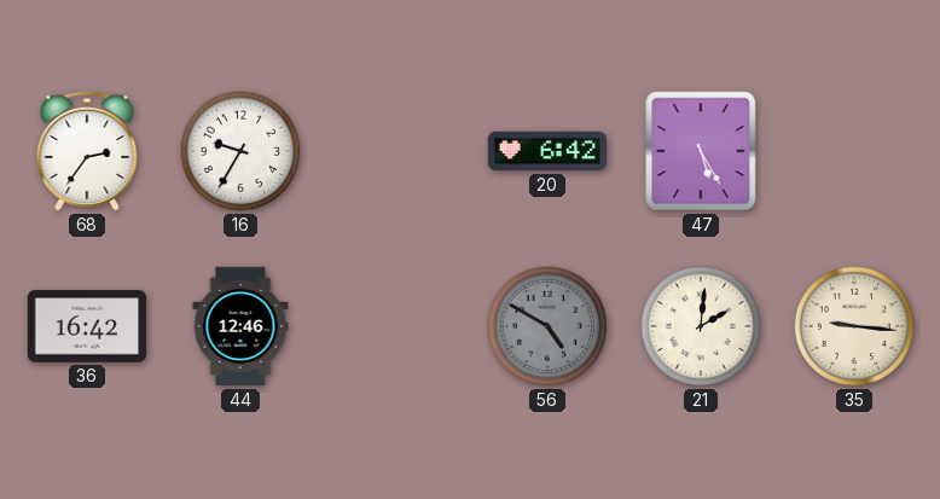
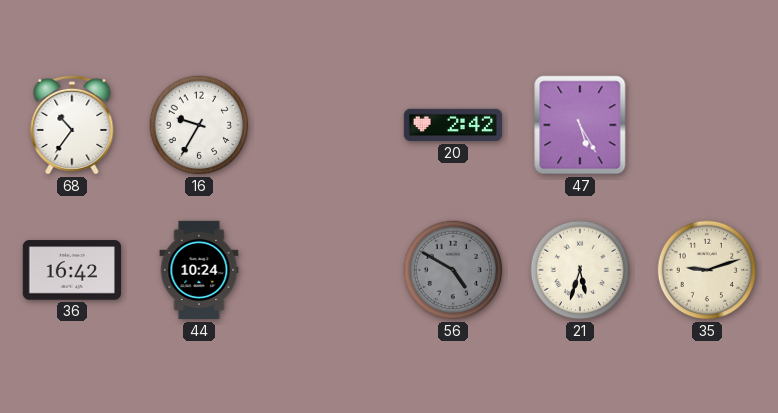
68: 2:36 -> 10:36
20: 6:42 -> 2:42
44: 12:46 -> 10:24
21: 2:01 -> 5:33
35: 9:16 -> 9:12
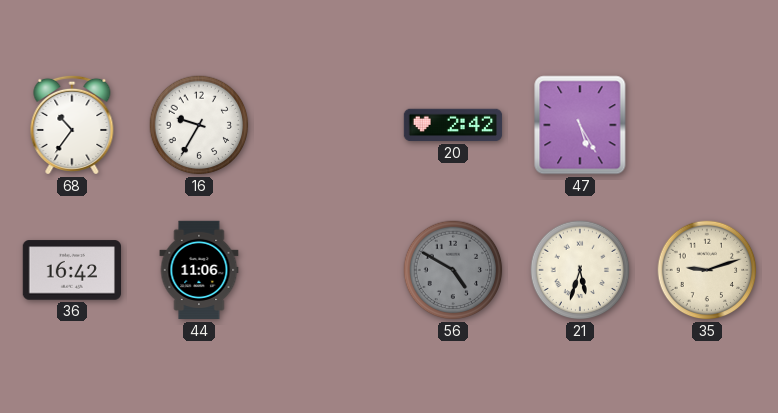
44: 10:24 -> 11:06
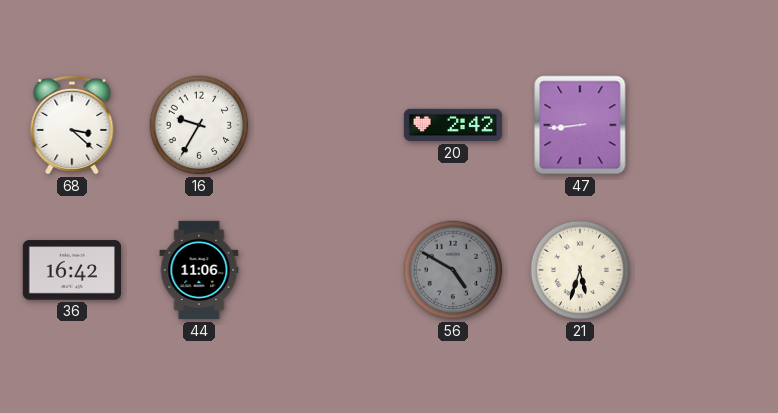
68: 10:36 -> 3:22
47: 5:25 -> 8:44
35: 9:12 -> none
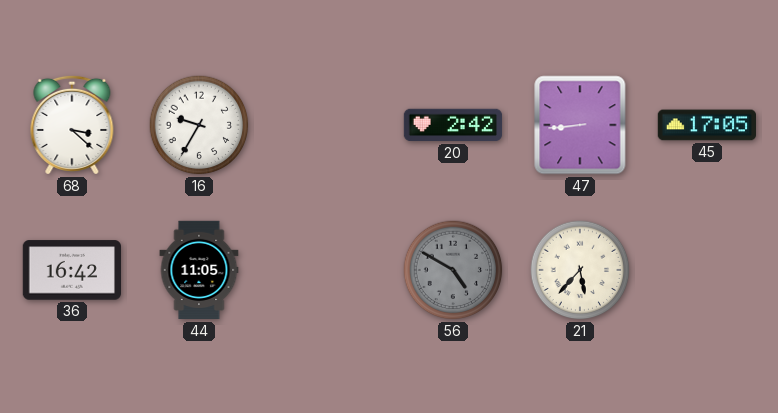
45: none -> 17:05
44: 11:06 -> 11:05
21: 5:33 -> 5:37
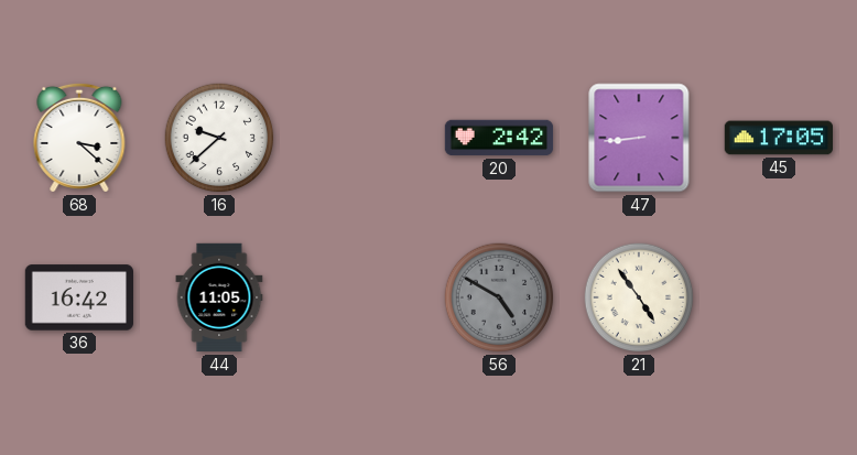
16: 9:35 -> 9:38
21: 5:37 -> 4:54
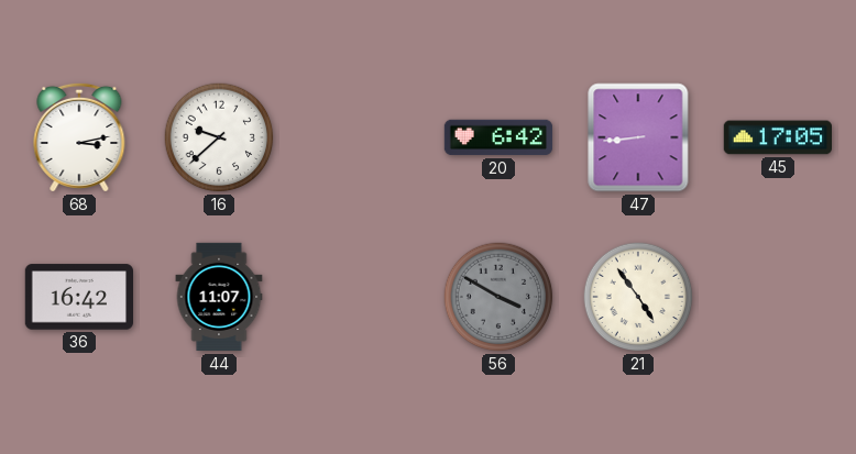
68: 3:22 -> 3:13
20: 2:42 -> 6:42
44: 11:05 -> 11:07
56: 4:50 -> 3:50
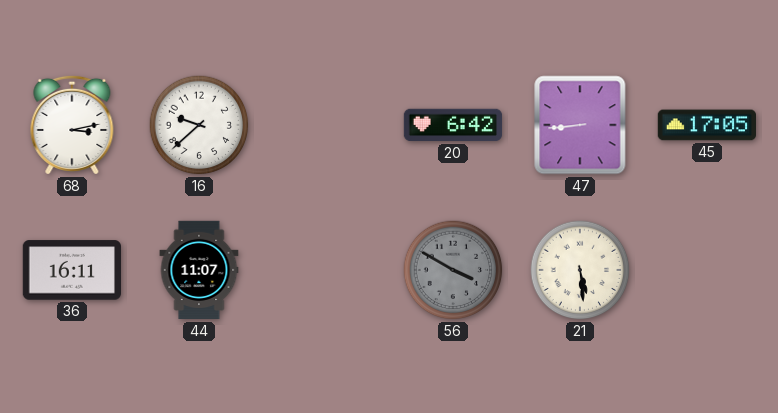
36: 16:42 -> 16:11
21: 4:54 -> 5:29
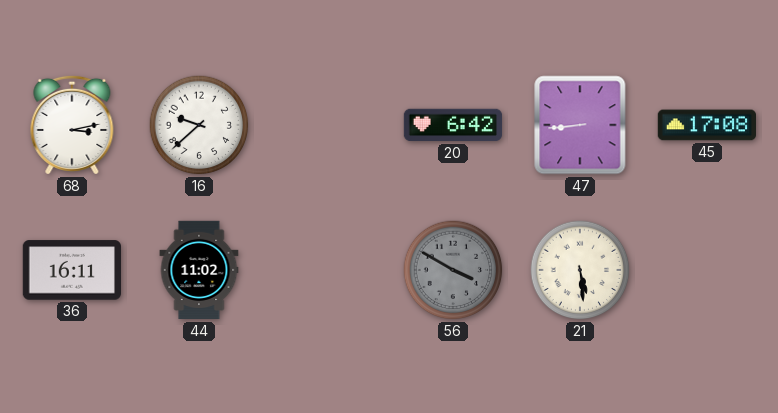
45: 17:05 -> 17:08
44: 11:07 -> 11:02
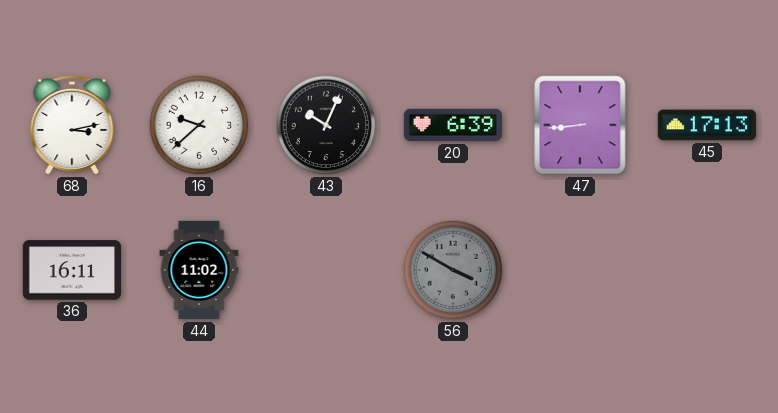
43: none -> 10:04
20: 6:42 -> 6:39
45: 17:08 -> 17:13
21: 5:29 -> none
